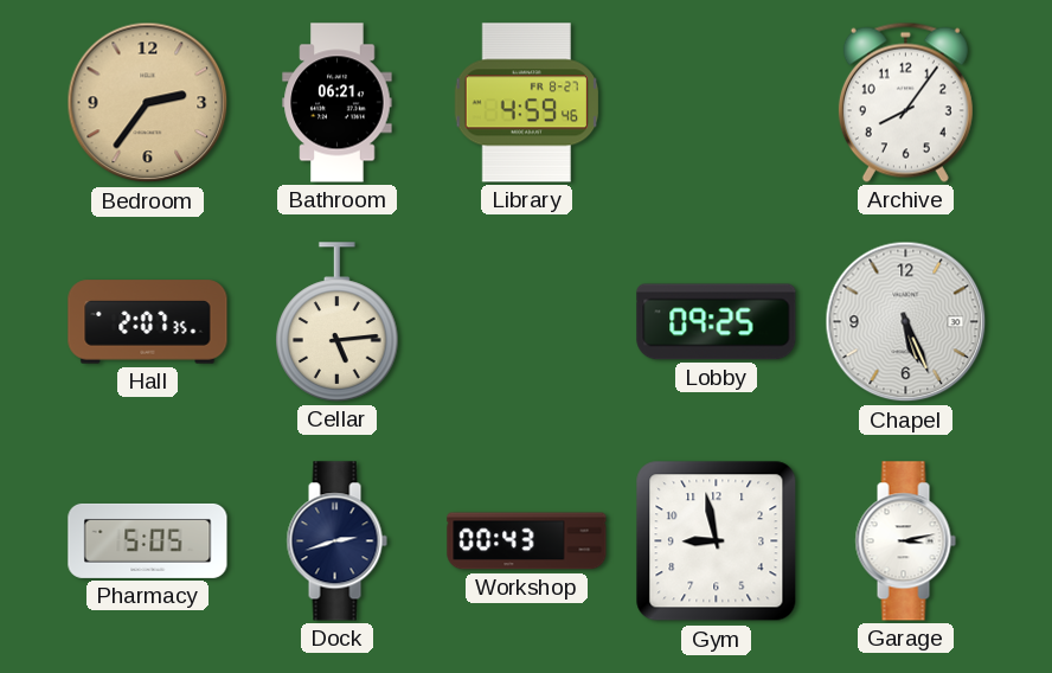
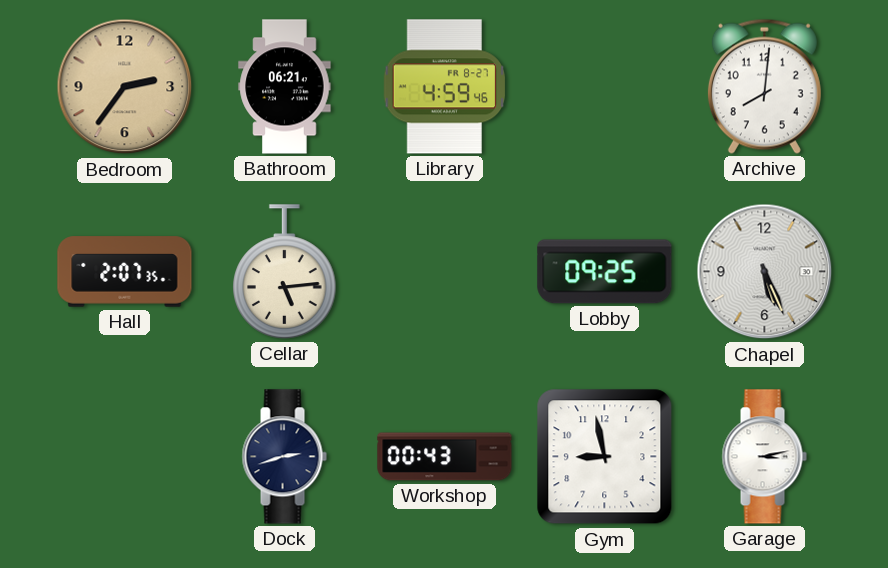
Archive: 8:06 -> 8:01
Pharmacy: 5:05 -> none
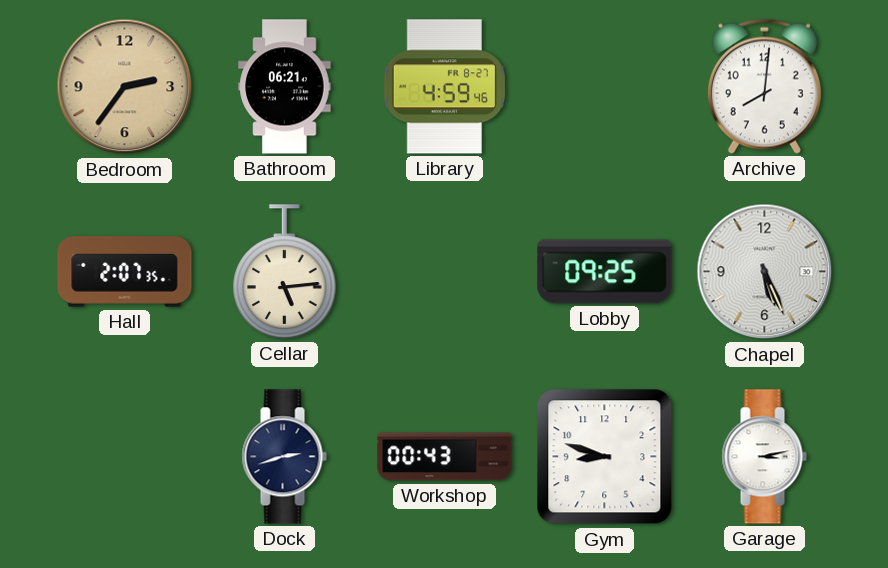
Gym: 8:58 -> 8:48
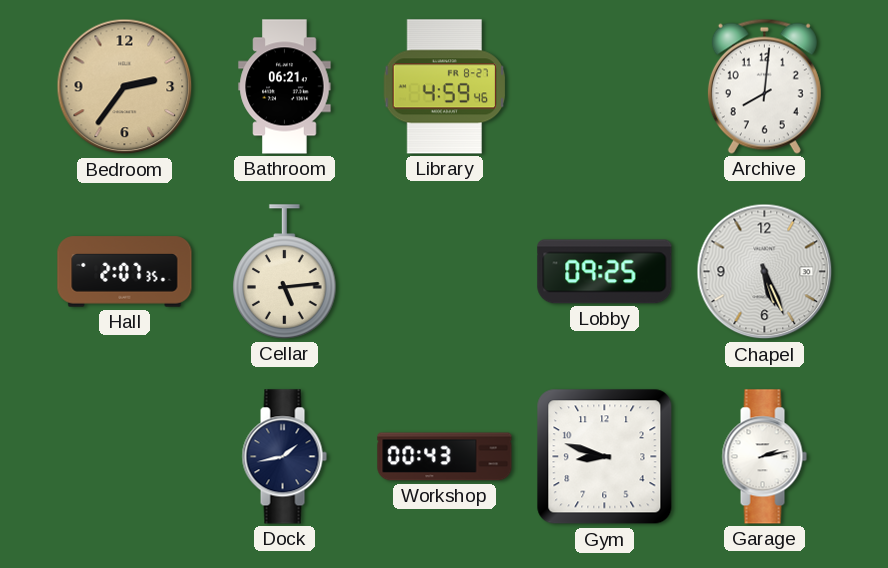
Dock: 2:42 -> 1:43
Garage: 3:13 -> 2:13
